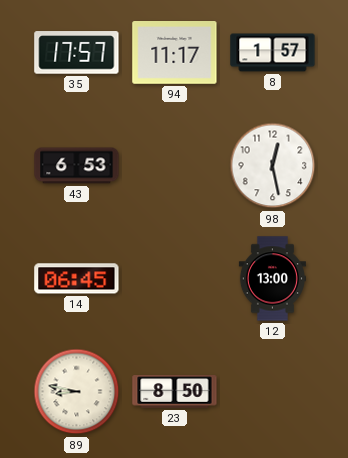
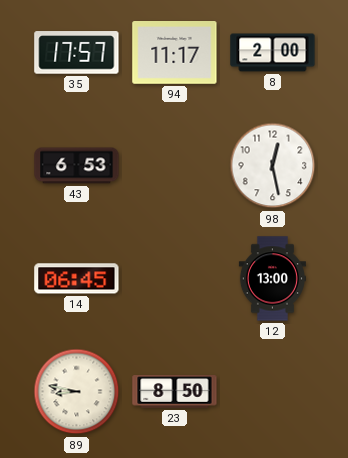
8: 1:57 -> 2:00
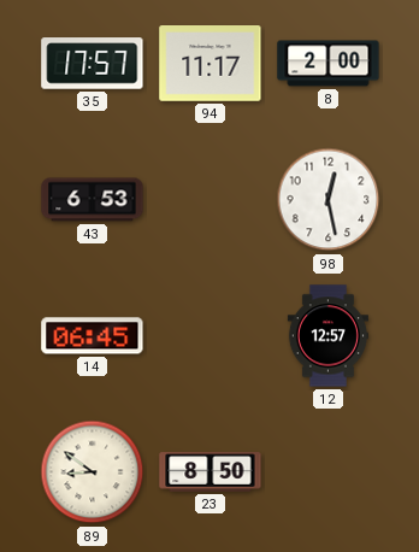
12: 13:00 -> 12:57
89: 8:47 -> 8:51
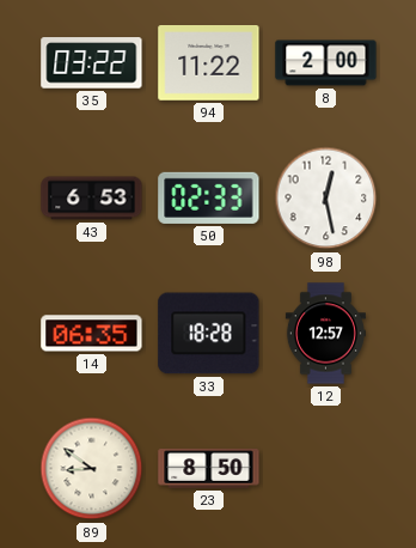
35: 17:57 -> 03:22
94: 11:17 -> 11:22
50: none -> 02:33
14: 06:45 -> 06:35
33: none -> 18:28
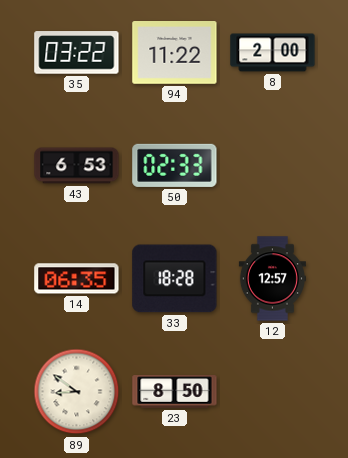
98: 12:28 -> none
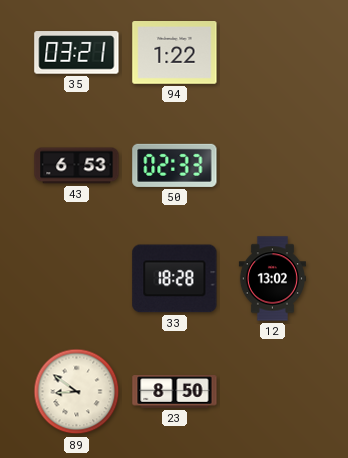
35: 03:22 -> 03:21
94: 11:22 -> 1:22
8: 2:00 -> none
14: 06:35 -> none
12: 12:57 -> 13:02
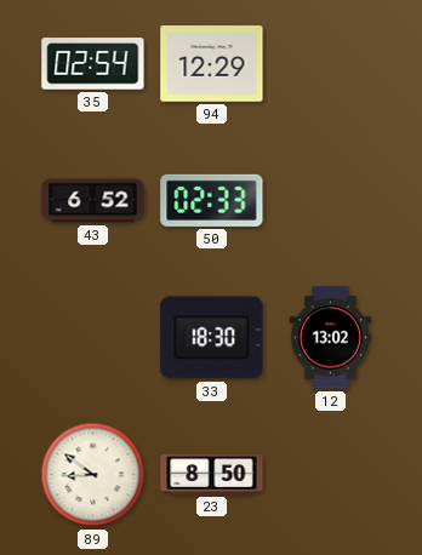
35: 03:21 -> 02:54
94: 1:22 -> 12:29
43: 6:53 -> 6:52
33: 18:28 -> 18:30
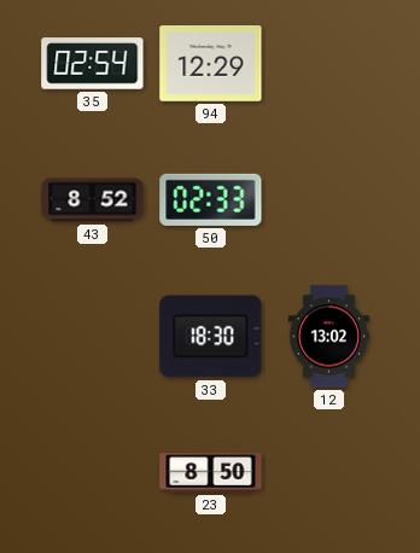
43: 6:52 -> 8:52
89: 8:51 -> none
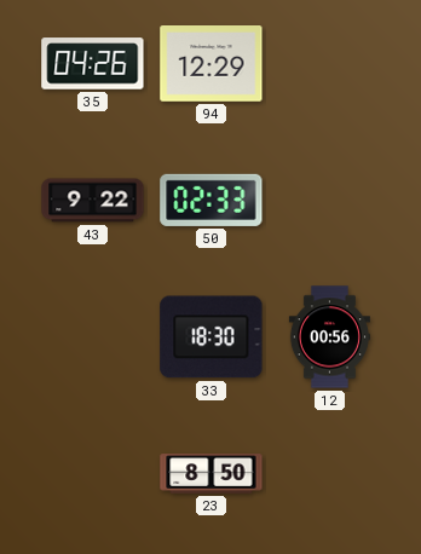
35: 02:54 -> 04:26
43: 8:52 -> 9:22
12: 13:02 -> 00:56
